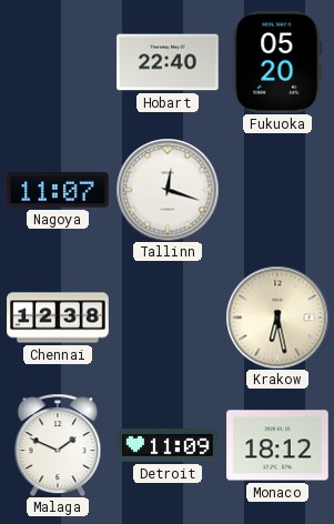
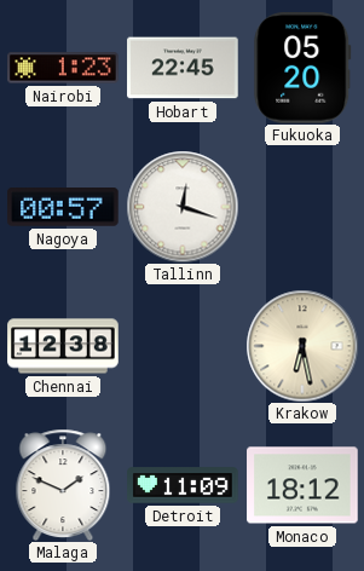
Nairobi: none -> 1:23
Hobart: 22:40 -> 22:45
Nagoya: 11:07 -> 00:57
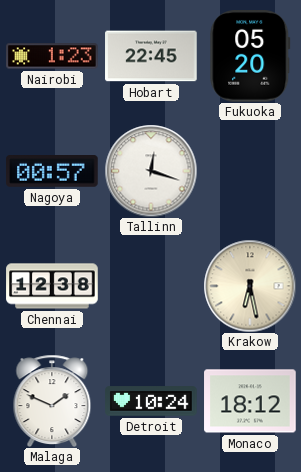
Detroit: 11:09 -> 10:24
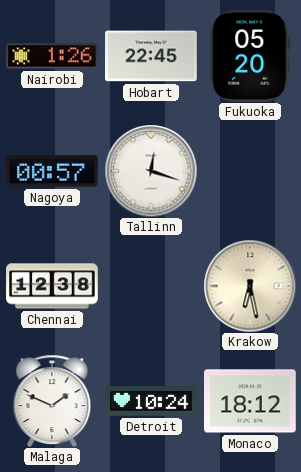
Nairobi: 1:23 -> 1:26
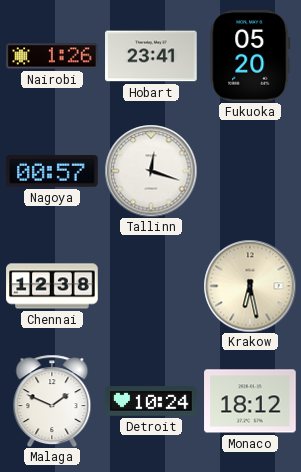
Hobart: 22:45 -> 23:41
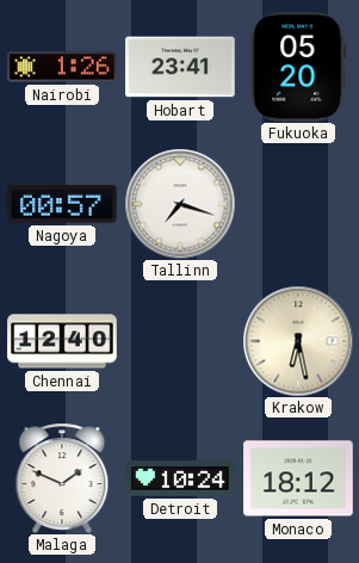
Tallinn: 12:18 -> 7:18
Chennai: 12:38 -> 12:40
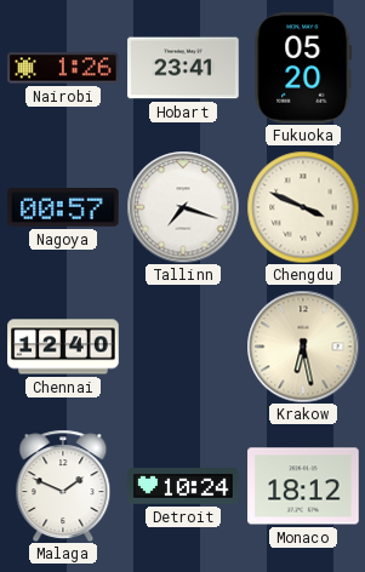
Chengdu: none -> 3:49
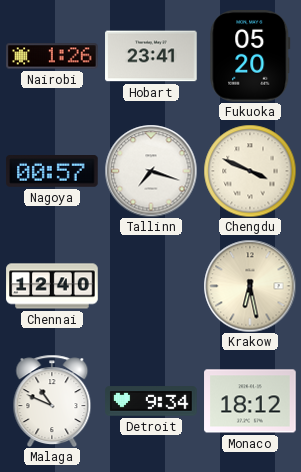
Malaga: 1:49 -> 10:49
Detroit: 10:24 -> 9:34
